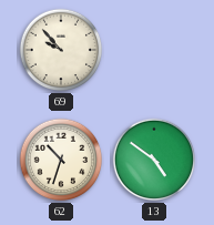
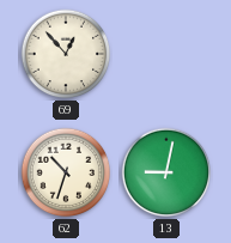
69: 9:53 -> 12:53
13: 4:51 -> 9:02
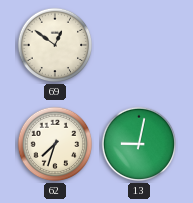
69: 12:53 -> 12:51
62: 10:33 -> 7:33
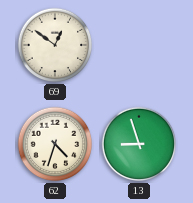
62: 7:33 -> 4:33
13: 9:02 -> 8:57
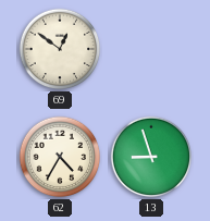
62: 4:33 -> 4:35
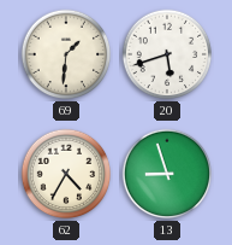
69: 12:51 -> 1:31
20: none -> 5:42
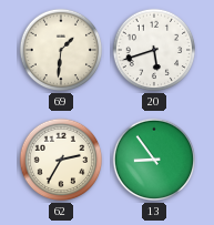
62: 4:35 -> 2:35
13: 8:57 -> 8:54
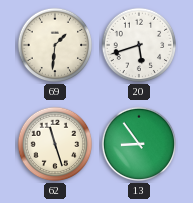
62: 2:35 -> 11:27
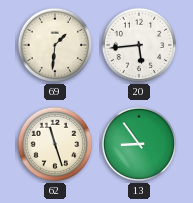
20: 5:42 -> 5:44
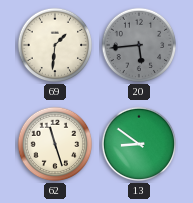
20 dial: white -> grey
13: 8:54 -> 8:51
